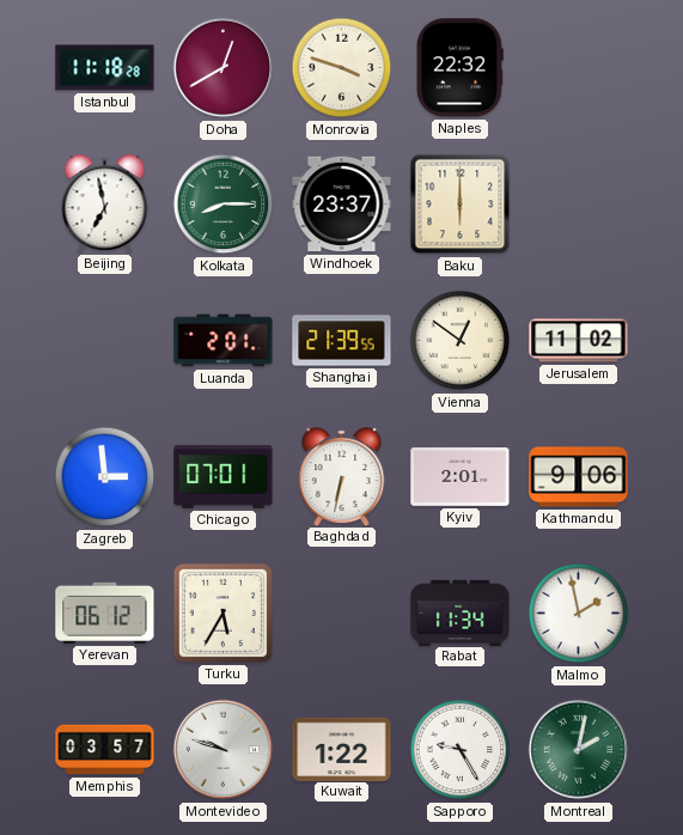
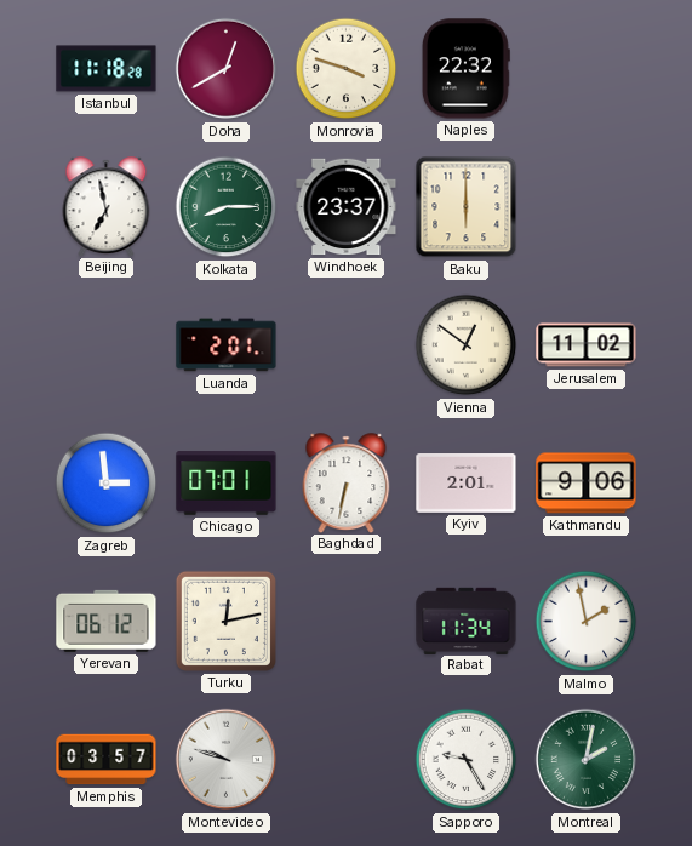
Shanghai: 21:39 -> none
Turku: 5:35 -> 12:13
Kuwait: 1:22 -> none
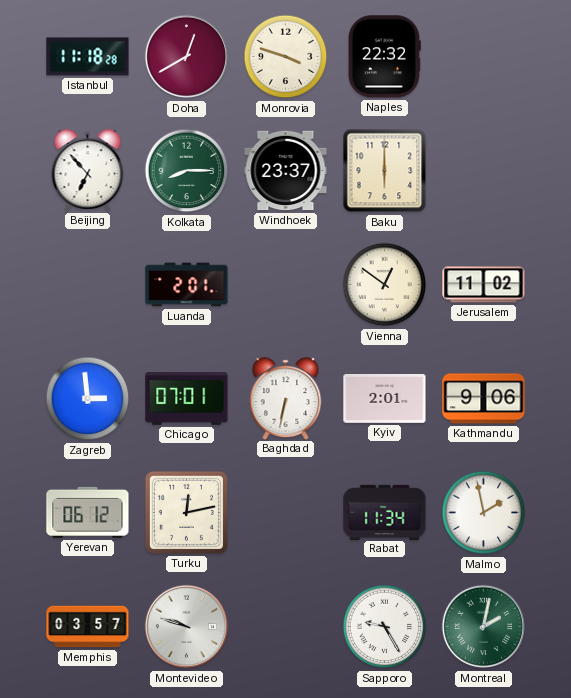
Beijing: 6:58 -> 6:53
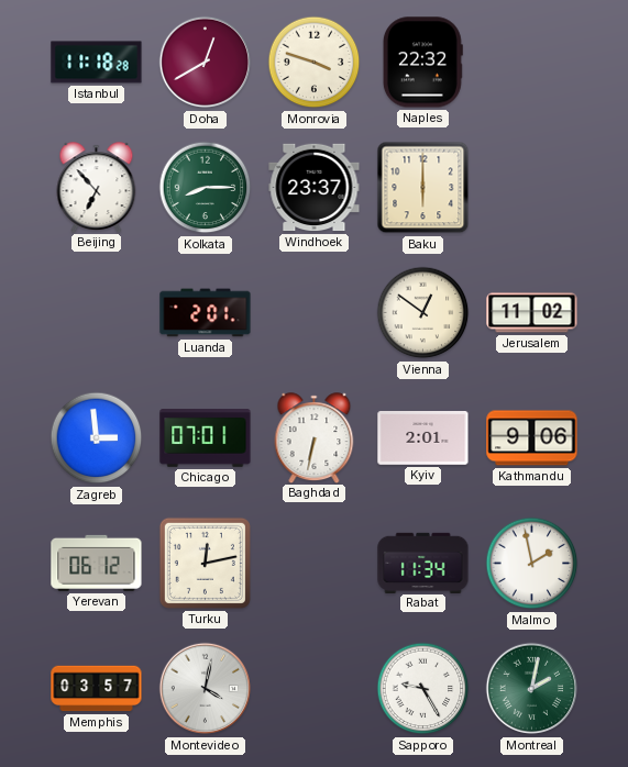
Montevideo: 9:48 -> 4:02
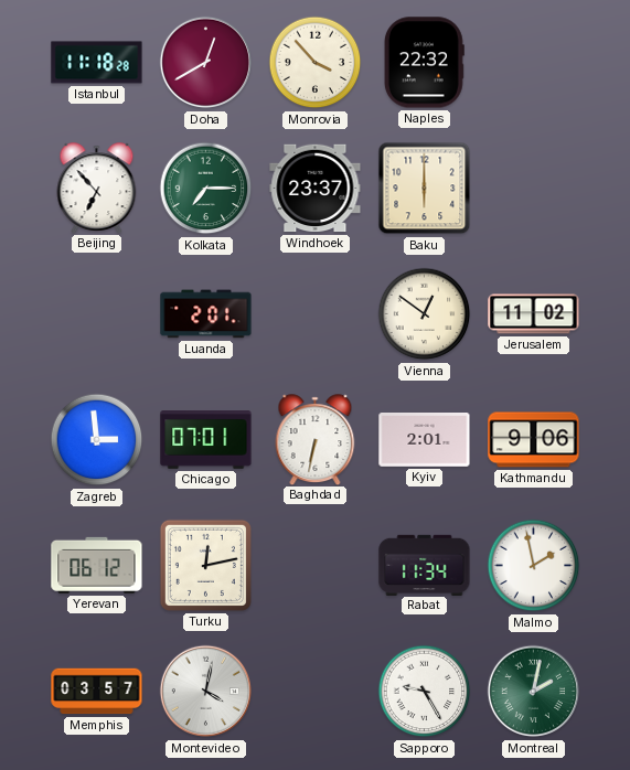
Monrovia: 3:48 -> 3:53
Kolkata: 8:15 -> 7:15
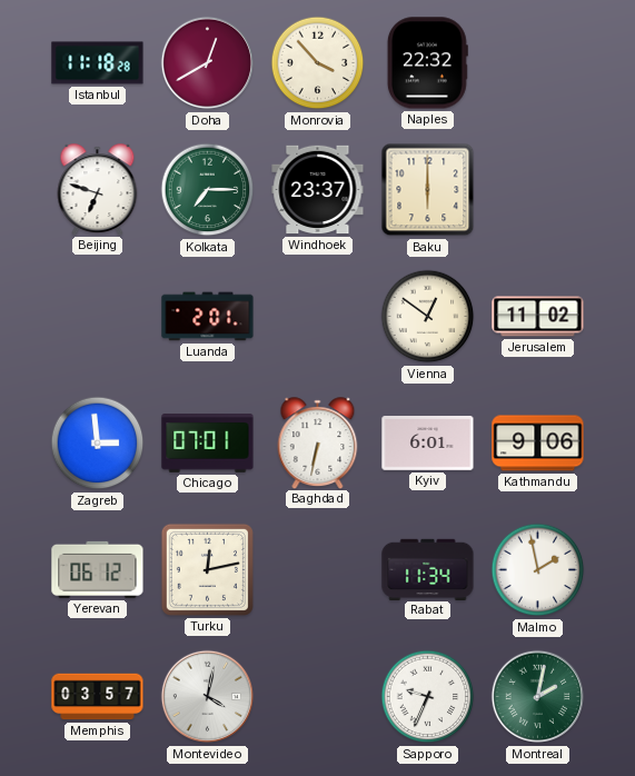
Beijing: 6:53 -> 6:48
Kyiv: 2:01 -> 6:01
Sapporo: 9:25 -> 9:34
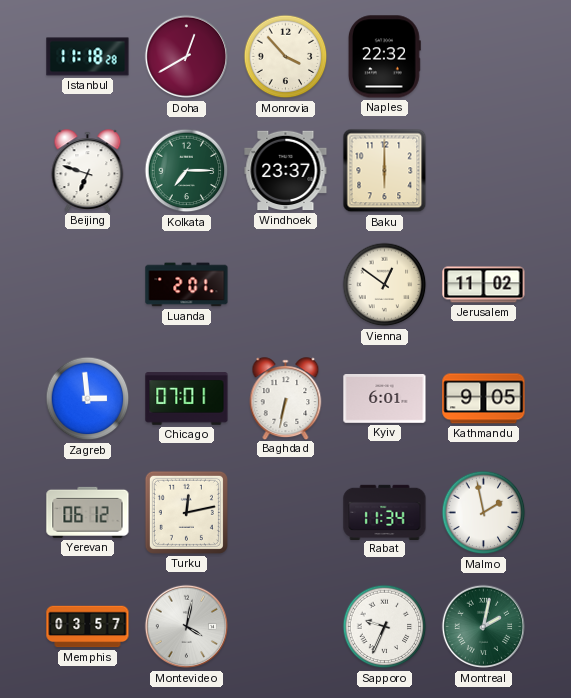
Kathmandu: 9:06 -> 9:05
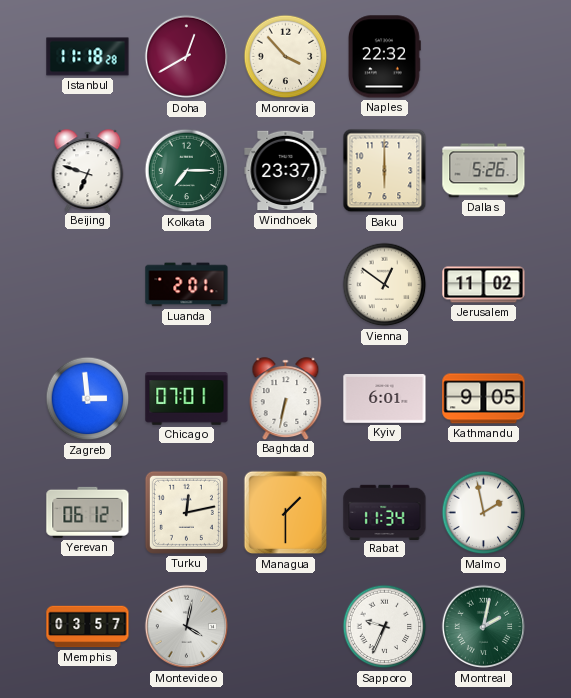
Dallas: none -> 5:26
Managua: none -> 1:30
